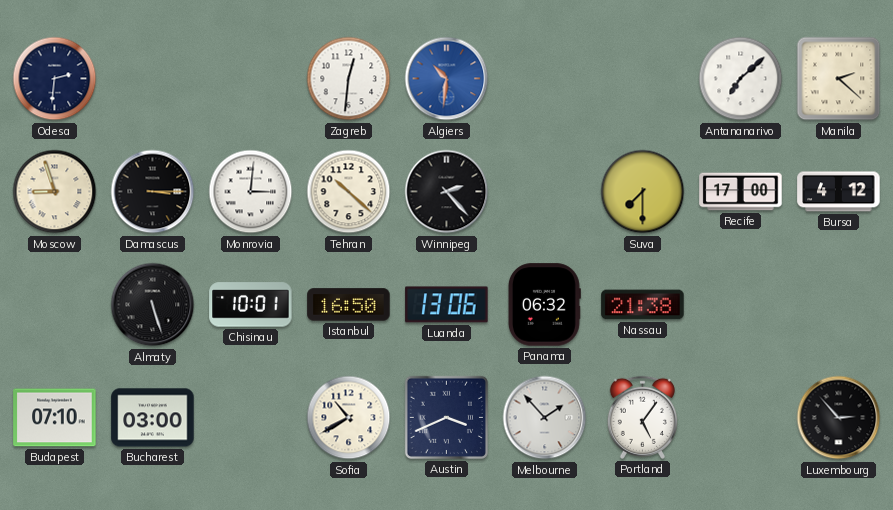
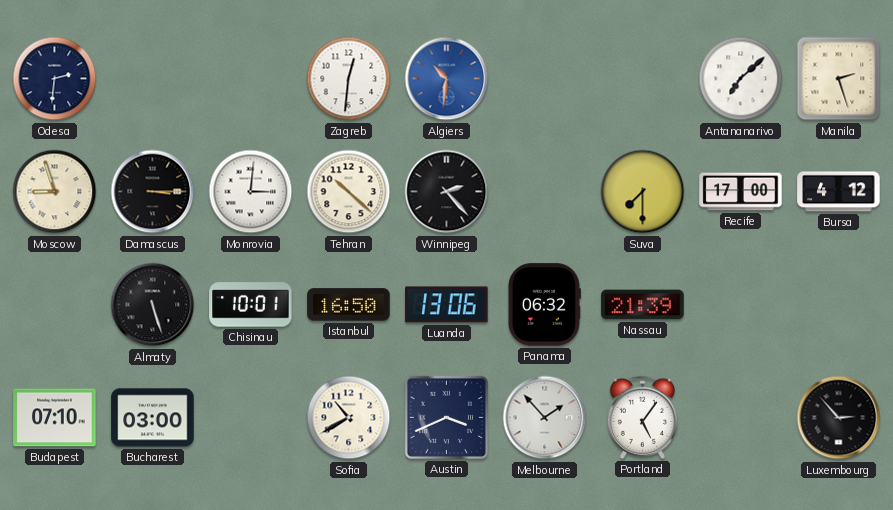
Manila: 2:22 -> 2:27
Nassau: 21:38 -> 21:39
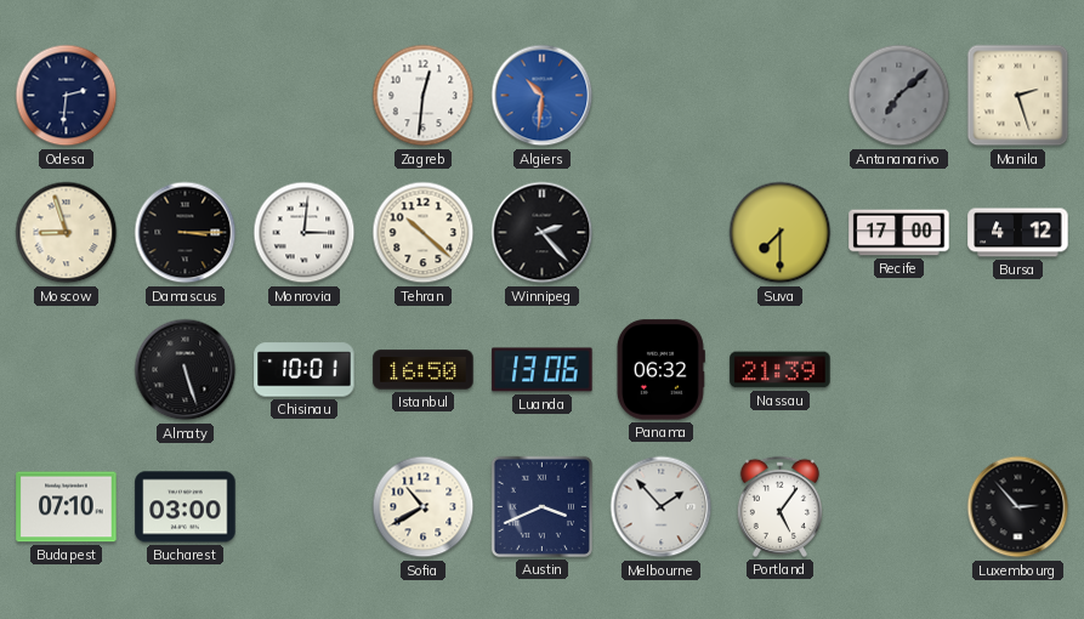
Antananarivo dial: white -> grey
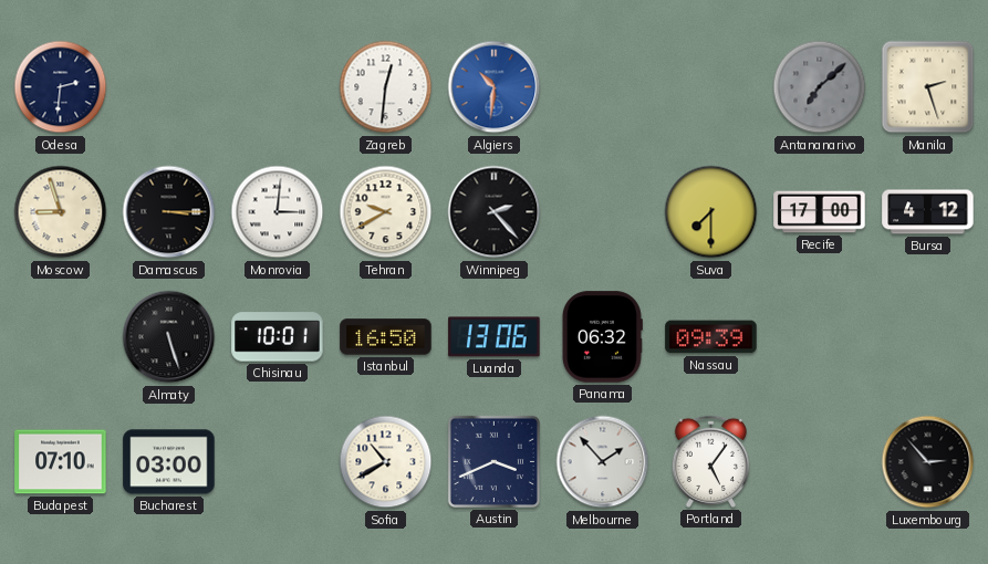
Tehran: 10:22 -> 9:40
Nassau: 21:39 -> 09:39
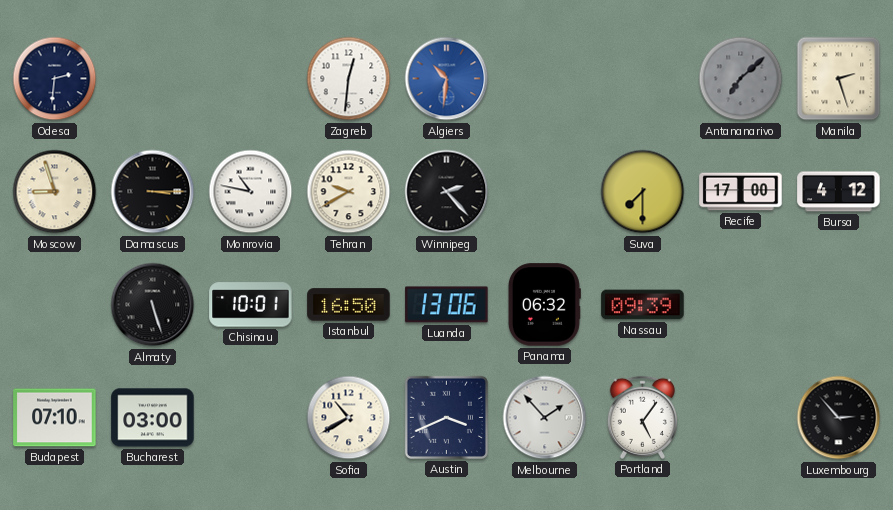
Monrovia: 3:01 -> 10:47
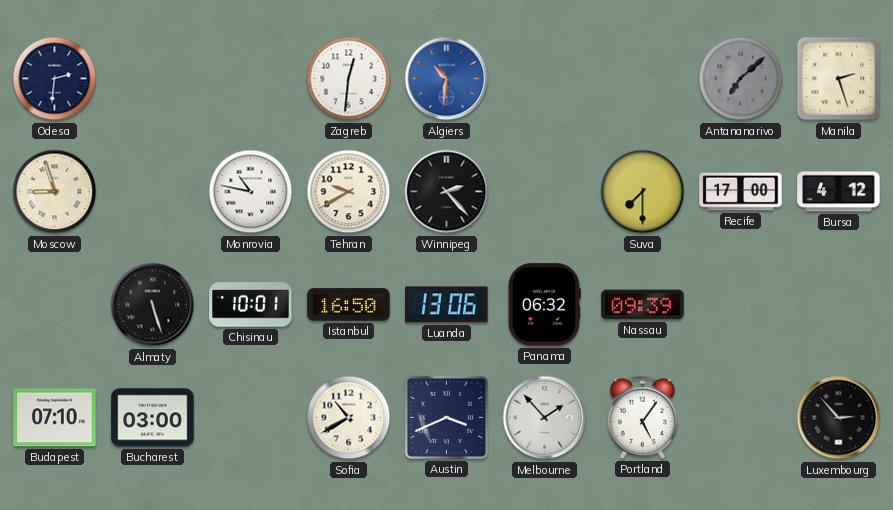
Damascus: 3:15 -> none
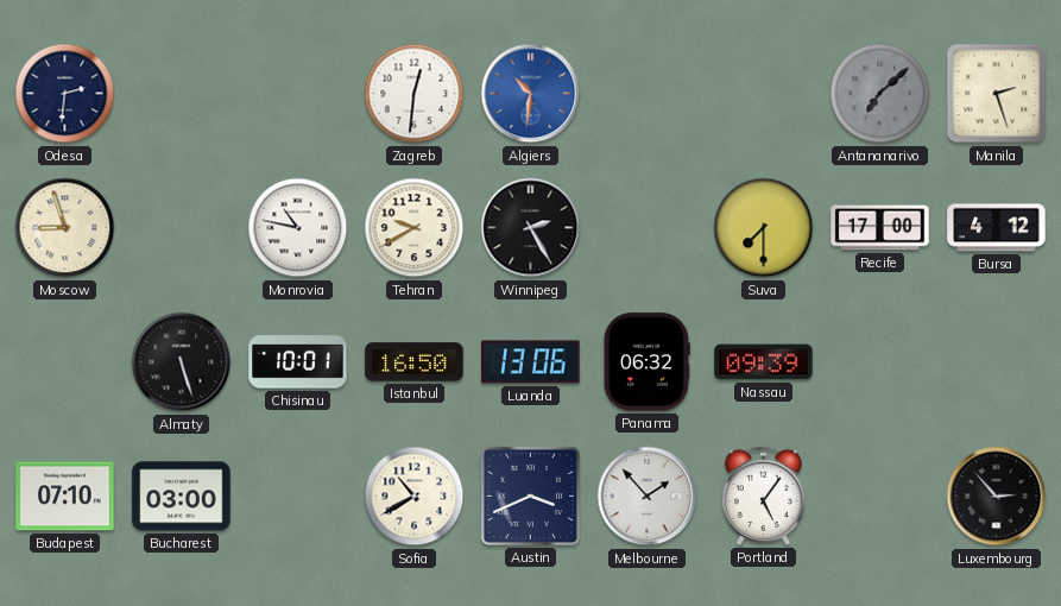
Winnipeg: 2:23 -> 2:25
